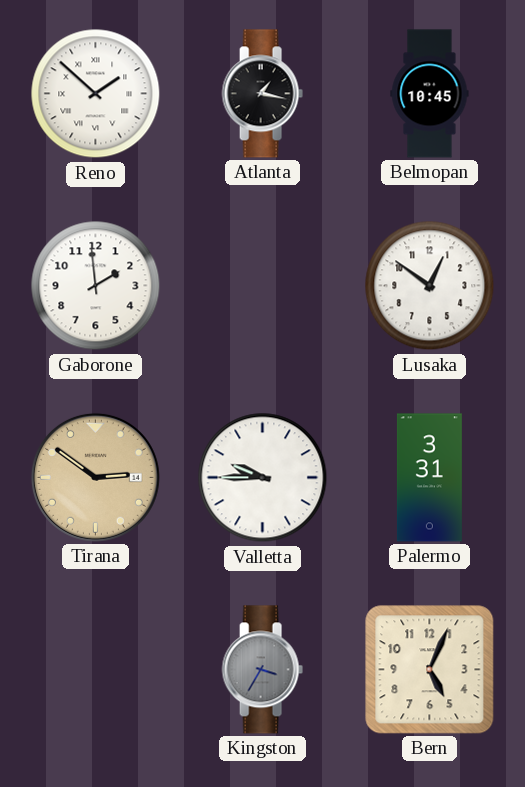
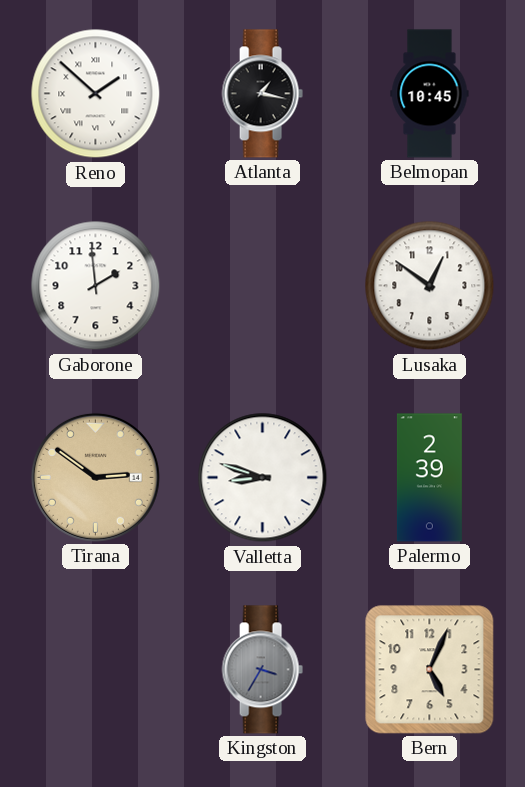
Valletta: 9:45 -> 8:48
Palermo: 3:31 -> 2:39
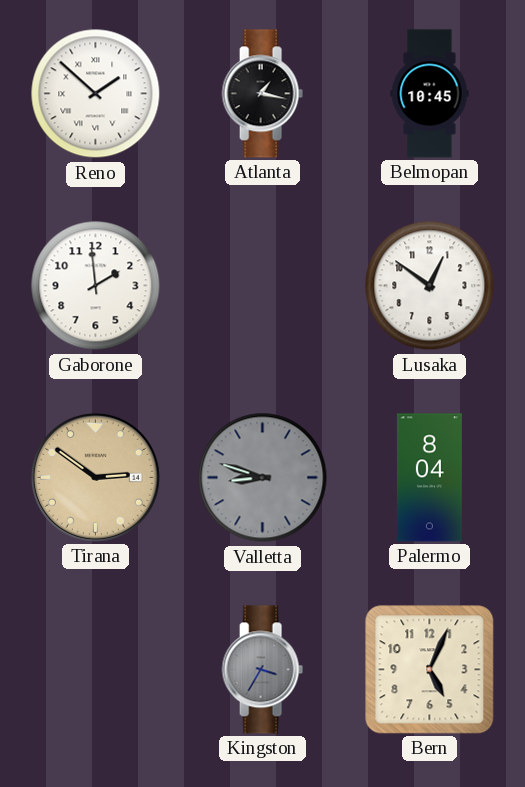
Valletta dial: white -> grey
Palermo: 2:39 -> 8:04
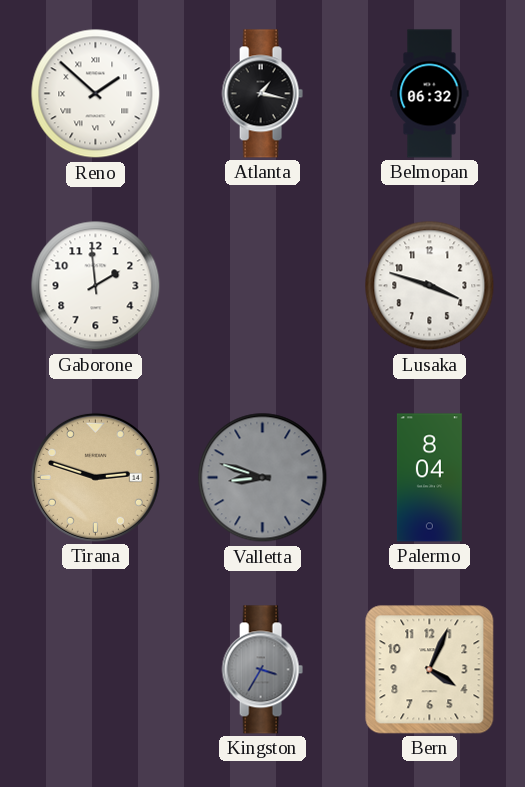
Belmopan: 10:45 -> 06:32
Lusaka: 12:51 -> 3:48
Tirana: 2:51 -> 2:48
Bern: 5:04 -> 4:04
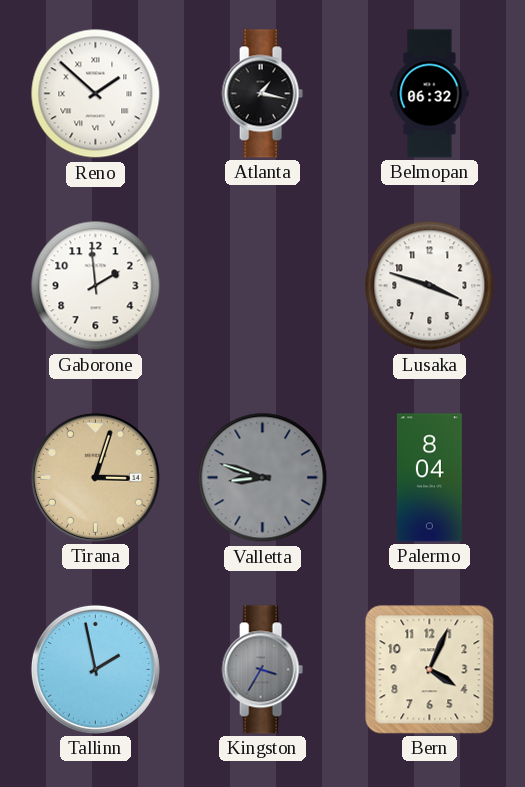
Tirana: 2:48 -> 3:03
Tallinn: none -> 1:58
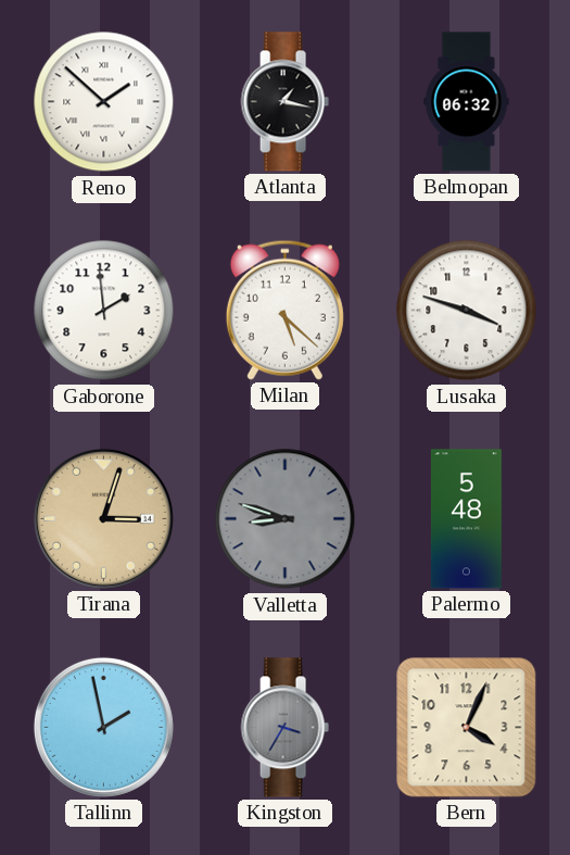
Milan: none -> 5:22
Palermo: 8:04 -> 5:48
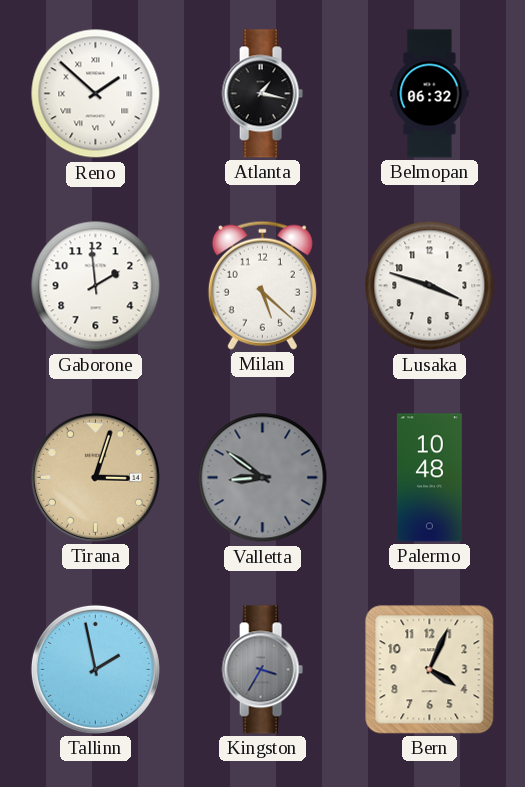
Valletta: 8:48 -> 8:51
Palermo: 5:48 -> 10:48
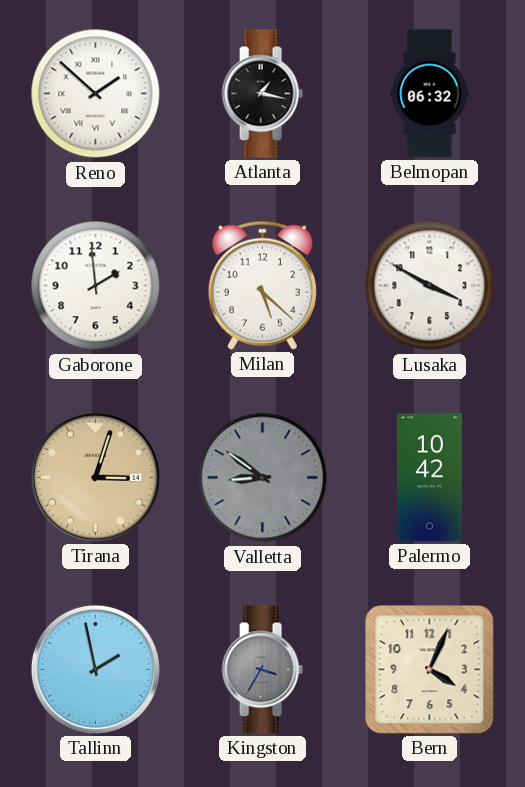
Lusaka: 3:48 -> 3:50
Palermo: 10:48 -> 10:42
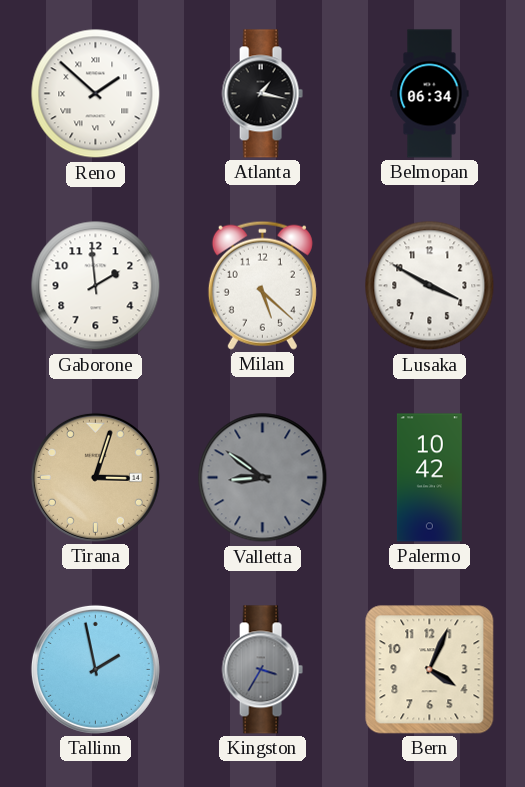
Belmopan: 06:32 -> 06:34
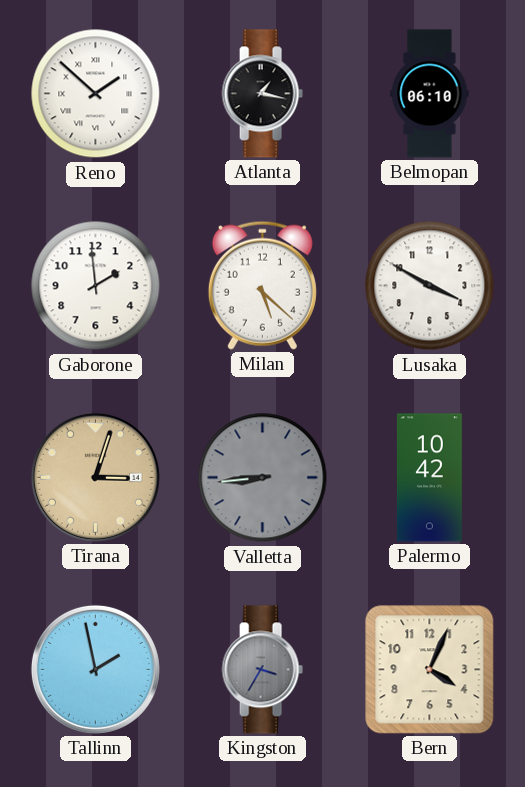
Belmopan: 06:34 -> 06:10
Valletta: 8:51 -> 8:44
